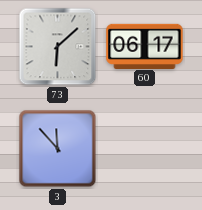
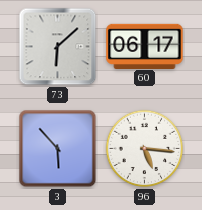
3: 11:53 -> 5:53
96: none -> 5:16
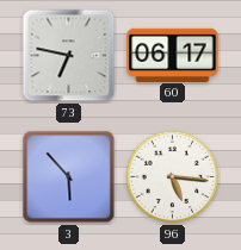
73: 6:08 -> 6:47
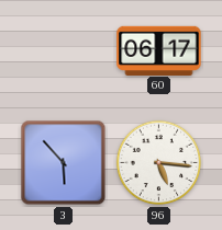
73: 6:47 -> none
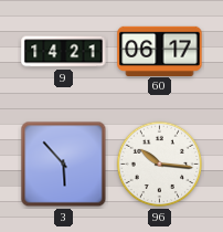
9: none -> 14:21
96: 5:16 -> 10:16
